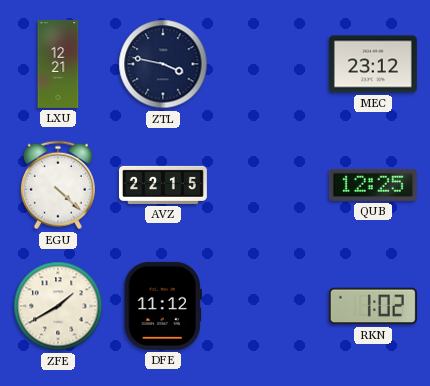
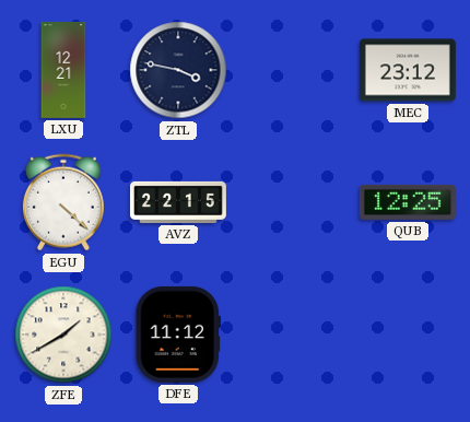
RKN: 1:02 -> none
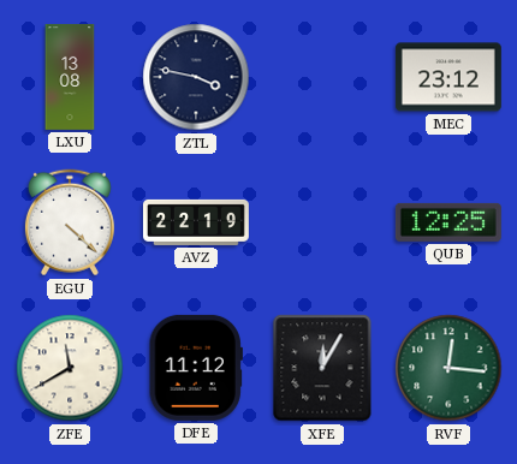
LXU: 12:21 -> 13:08
AVZ: 22:15 -> 22:19
ZFE: 1:40 -> 11:40
XFE: none -> 12:05
RVF: none -> 12:16
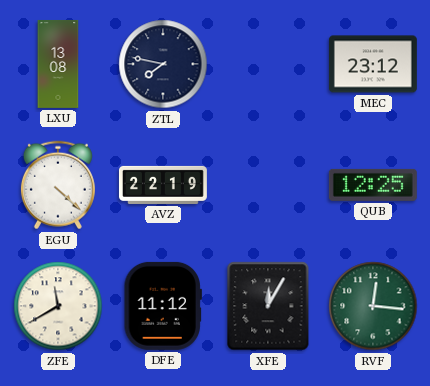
ZTL: 3:47 -> 7:47
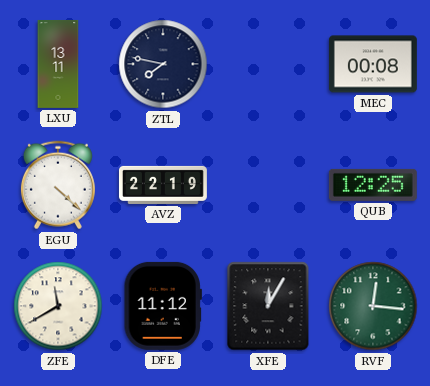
LXU: 13:08 -> 13:11
MEC: 23:12 -> 00:08
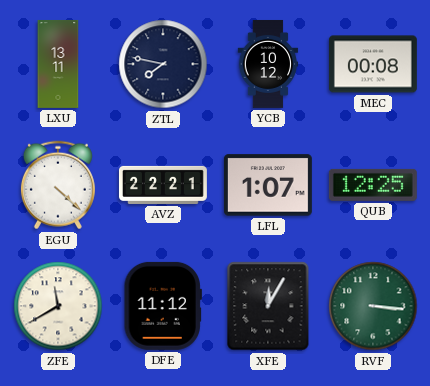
YCB: none -> 10:12
AVZ: 22:19 -> 22:21
LFL: none -> 1:07
RVF: 12:16 -> 3:16
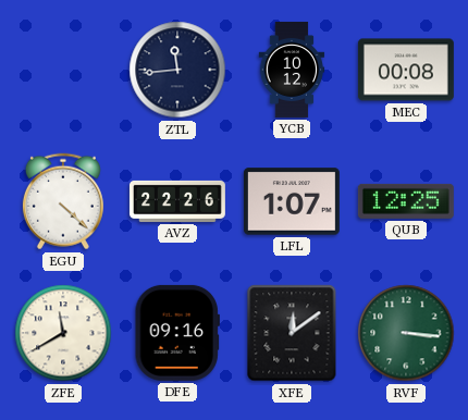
LXU: 13:11 -> none
ZTL: 7:47 -> 11:44
AVZ: 22:21 -> 22:26
DFE: 11:12 -> 09:16
XFE: 12:05 -> 12:09
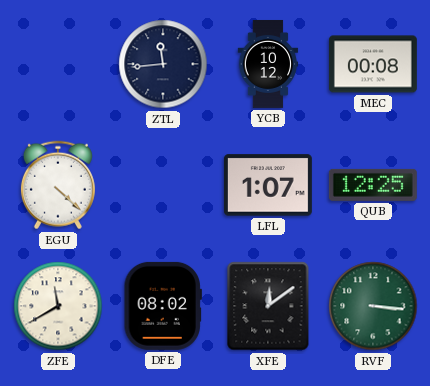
AVZ: 22:26 -> none
DFE: 09:16 -> 08:02
